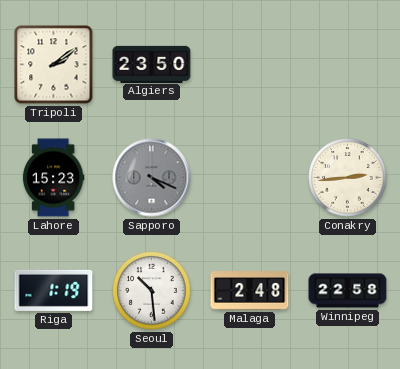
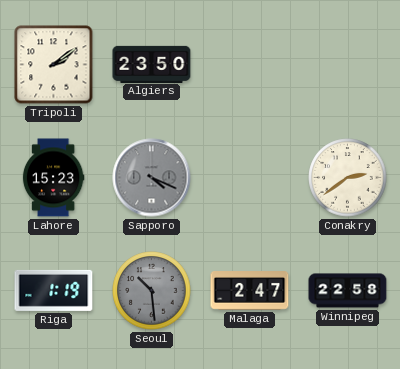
Conakry: 2:44 -> 2:39
Seoul dial: white -> grey
Malaga: 2:48 -> 2:47
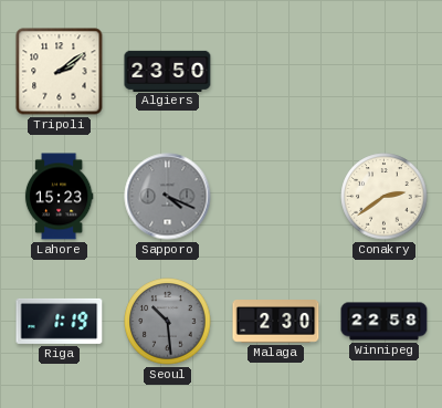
Malaga: 2:47 -> 2:30
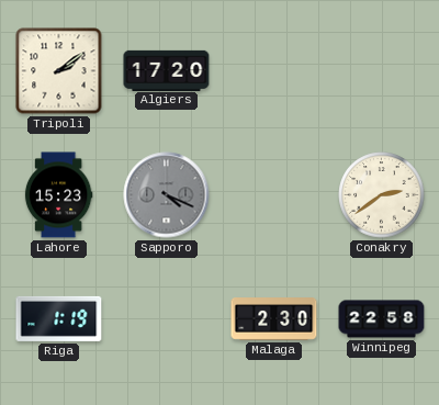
Algiers: 23:50 -> 17:20
Seoul: 10:29 -> none
